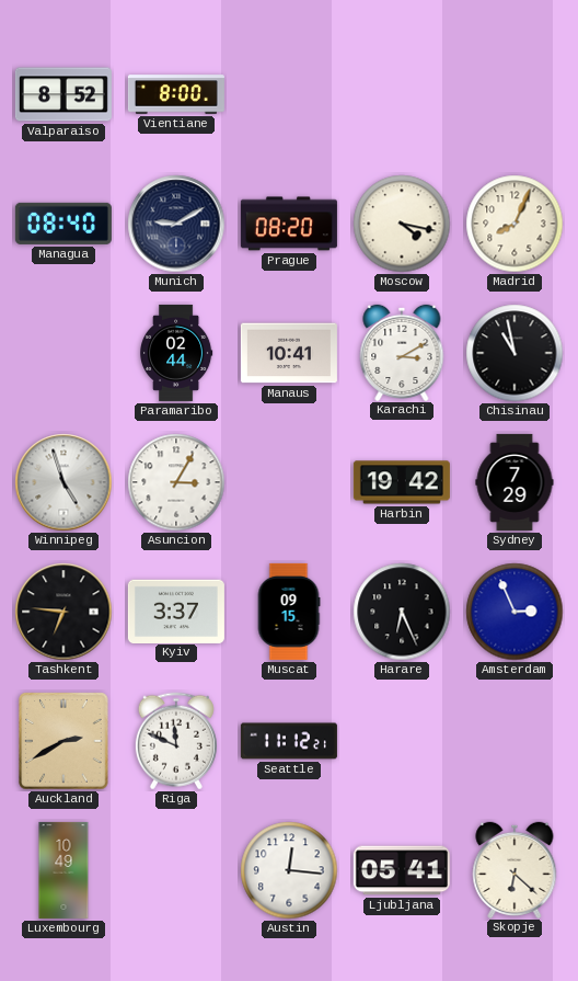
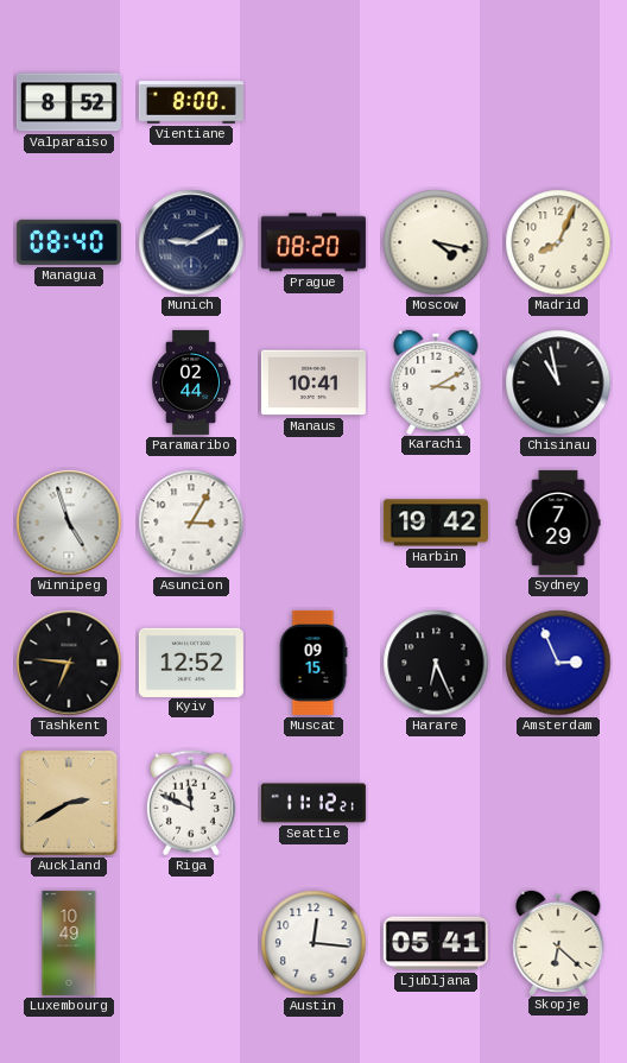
Kyiv: 3:37 -> 12:52
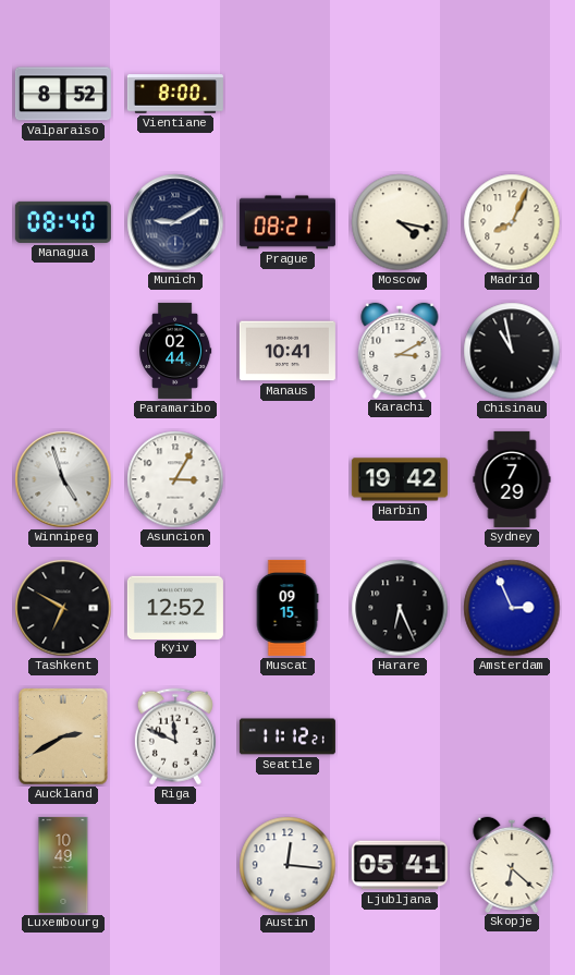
Prague: 08:20 -> 08:21
Tashkent: 6:46 -> 6:50
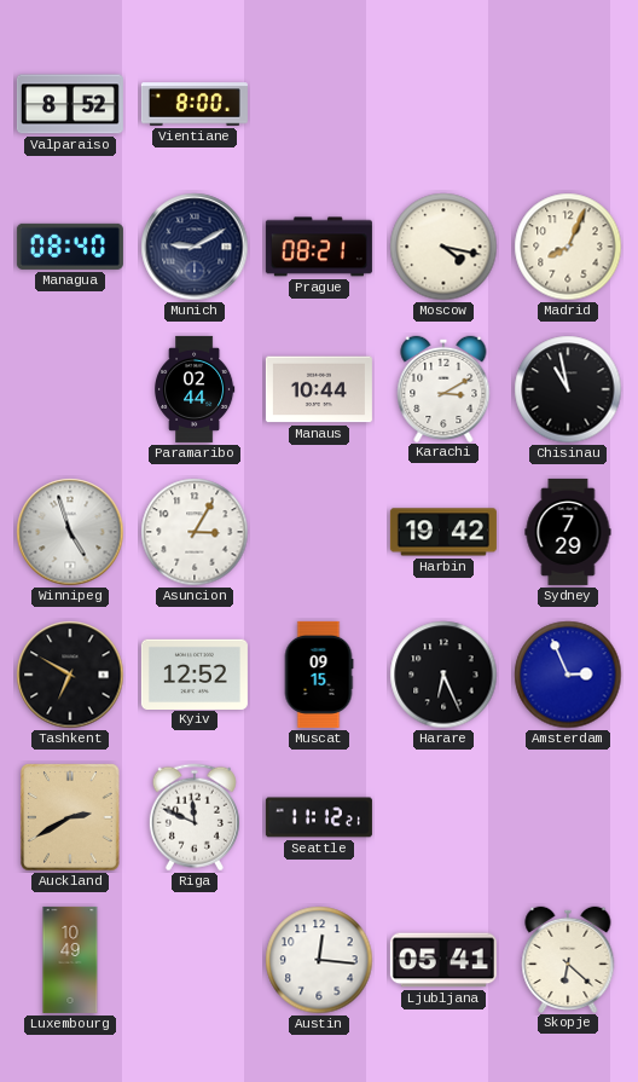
Manaus: 10:41 -> 10:44
